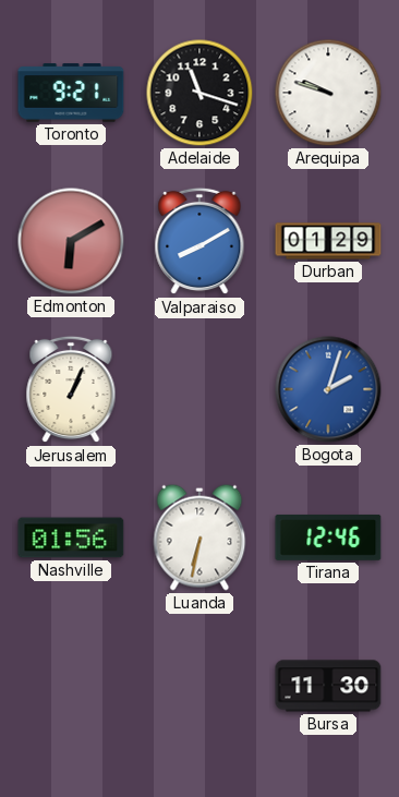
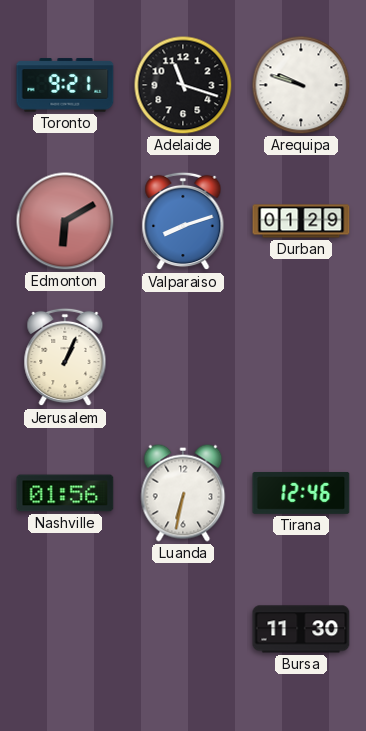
Valparaiso: 8:10 -> 8:12
Bogota: 2:03 -> none
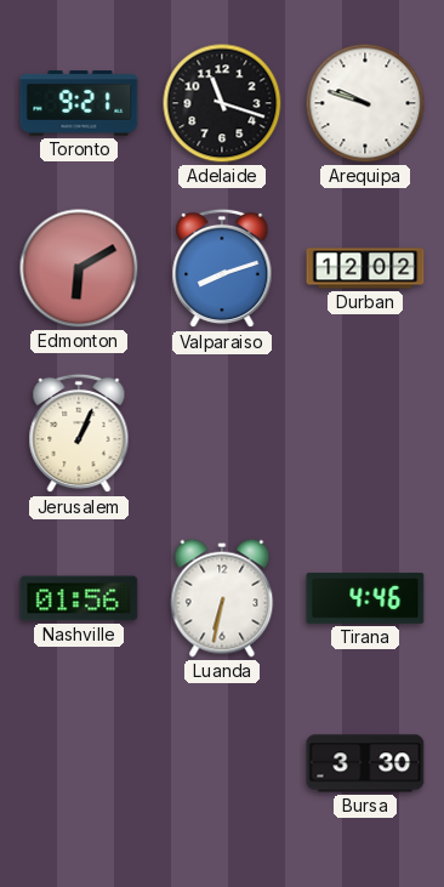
Durban: 01:29 -> 12:02
Tirana: 12:46 -> 4:46
Bursa: 11:30 -> 3:30
